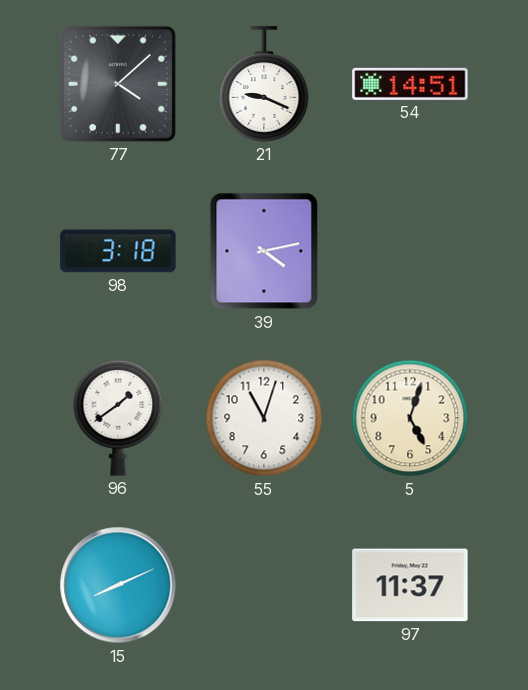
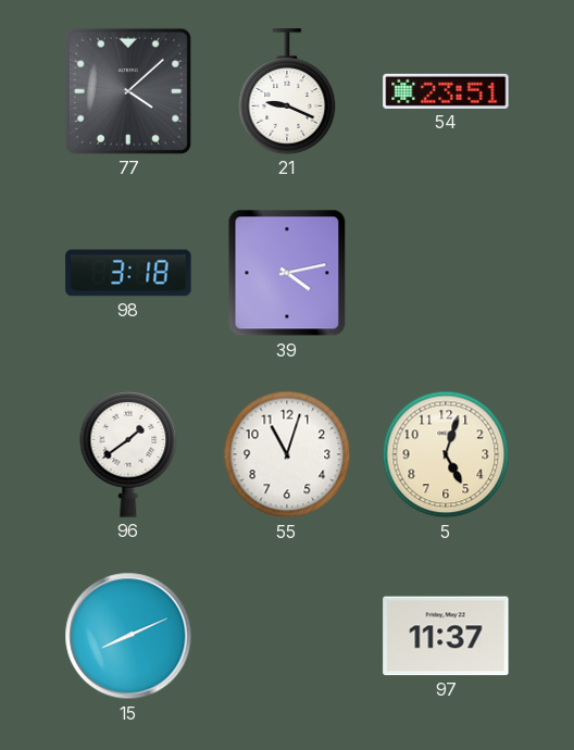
54: 14:51 -> 23:51
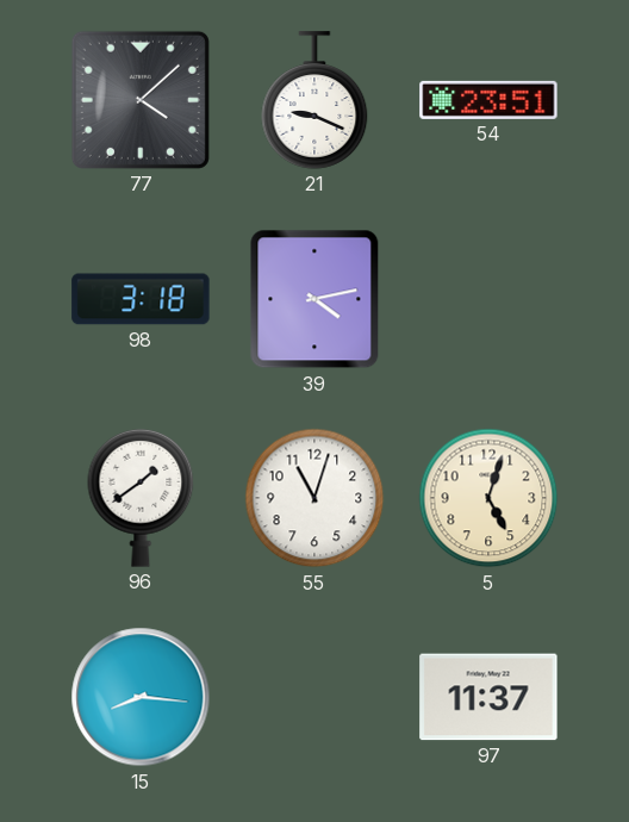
15: 8:11 -> 8:16
